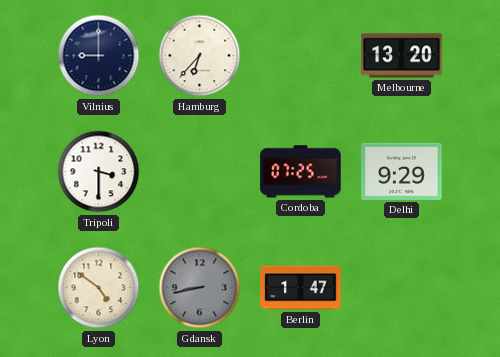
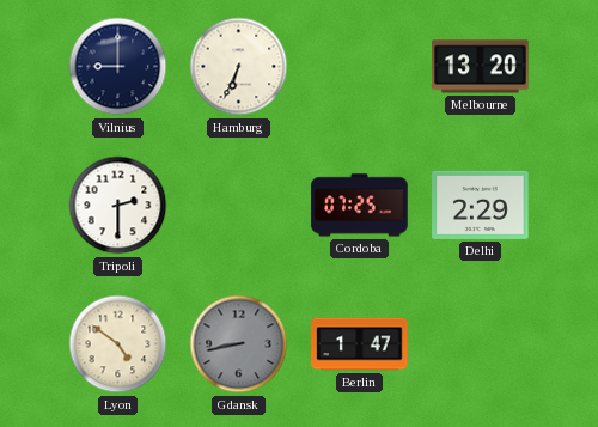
Hamburg: 6:37 -> 6:34
Tripoli: 3:30 -> 2:30
Delhi: 9:29 -> 2:29
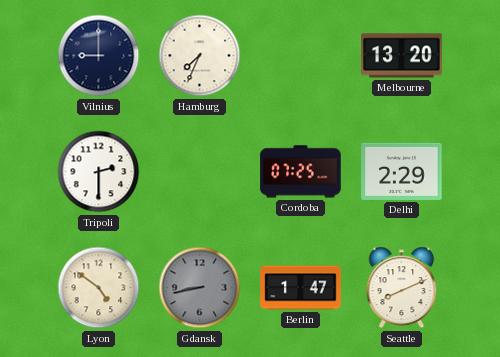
Hamburg: 6:34 -> 7:34
Seattle: none -> 8:11
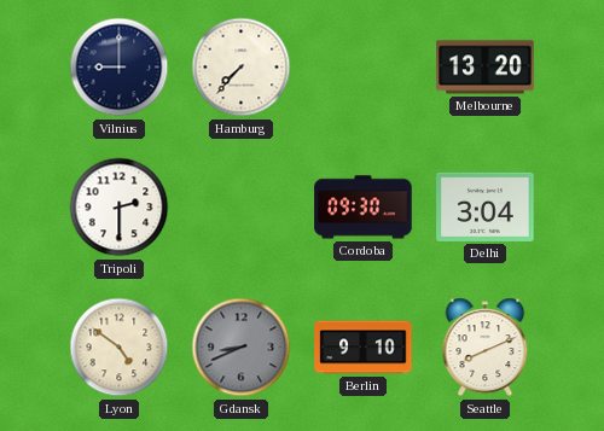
Hamburg: 7:34 -> 7:37
Cordoba: 07:25 -> 09:30
Delhi: 2:29 -> 3:04
Gdansk: 8:43 -> 8:41
Berlin: 1:47 -> 9:10
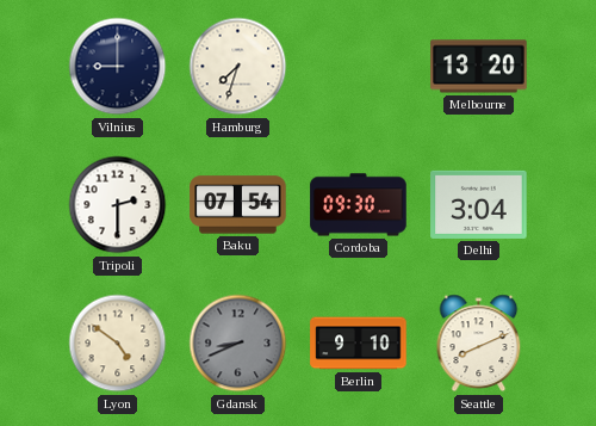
Hamburg: 7:37 -> 7:33
Baku: none -> 07:54
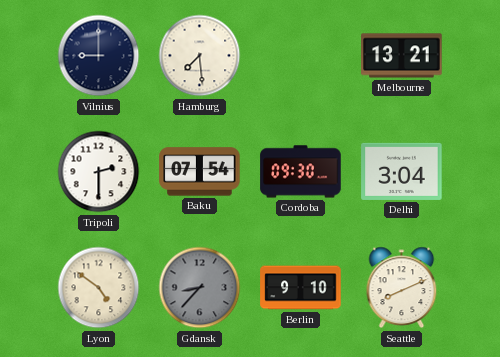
Hamburg: 7:33 -> 7:29
Melbourne: 13:20 -> 13:21
Gdansk: 8:41 -> 8:37
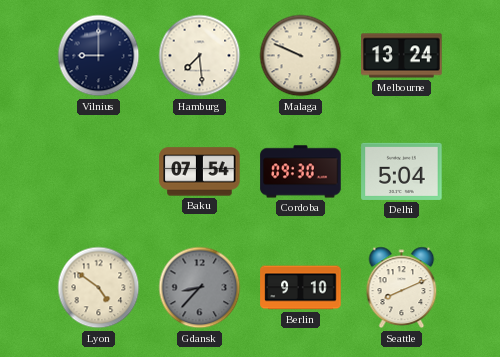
Malaga: none -> 9:49
Melbourne: 13:21 -> 13:24
Tripoli: 2:30 -> none
Delhi: 3:04 -> 5:04
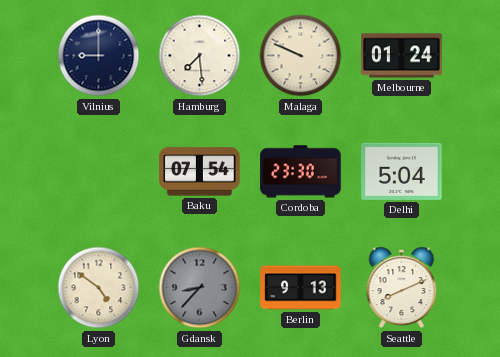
Melbourne: 13:24 -> 01:24
Cordoba: 09:30 -> 23:30
Berlin: 9:10 -> 9:13
